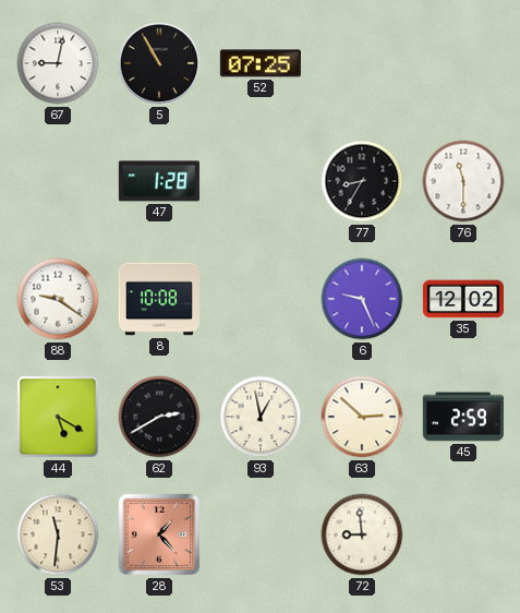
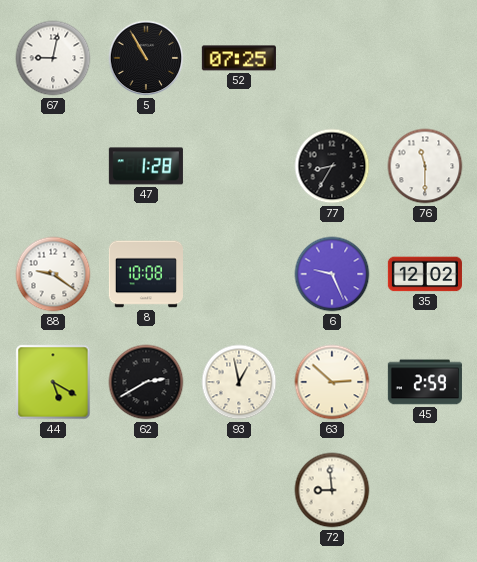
53: 11:31 -> none
28: 1:23 -> none
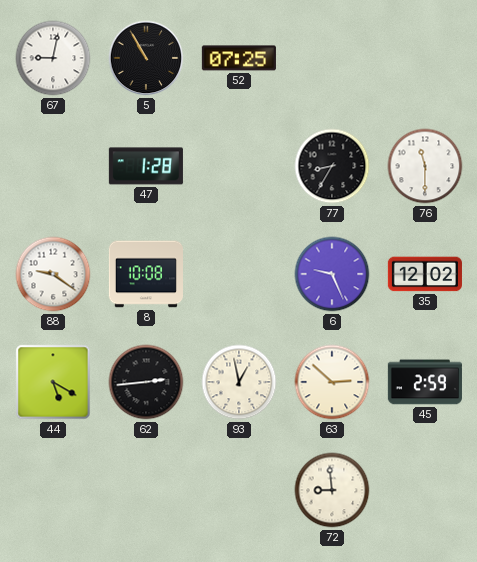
62: 2:40 -> 2:44
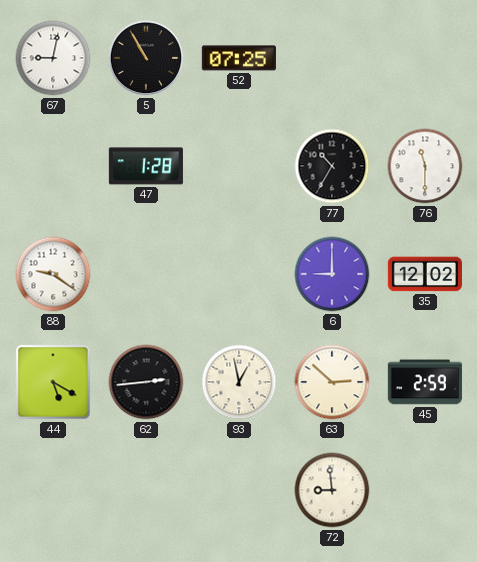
77: 8:35 -> 10:35
8: 10:08 -> none
6: 9:26 -> 9:00
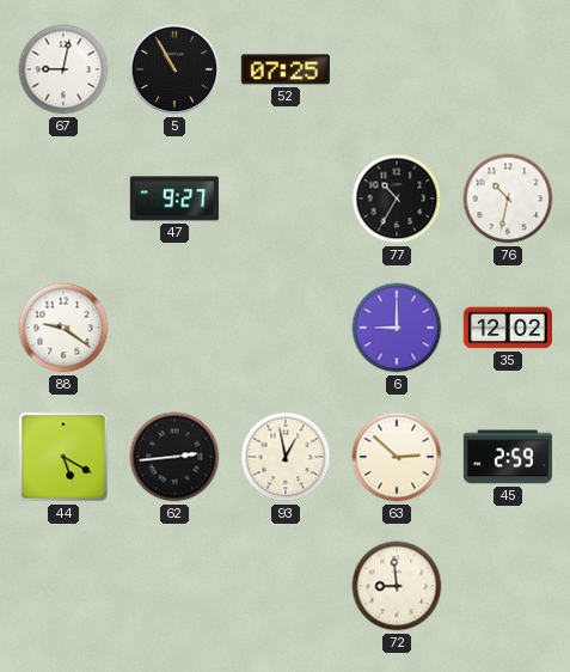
47: 1:28 -> 9:27
76: 11:30 -> 10:32
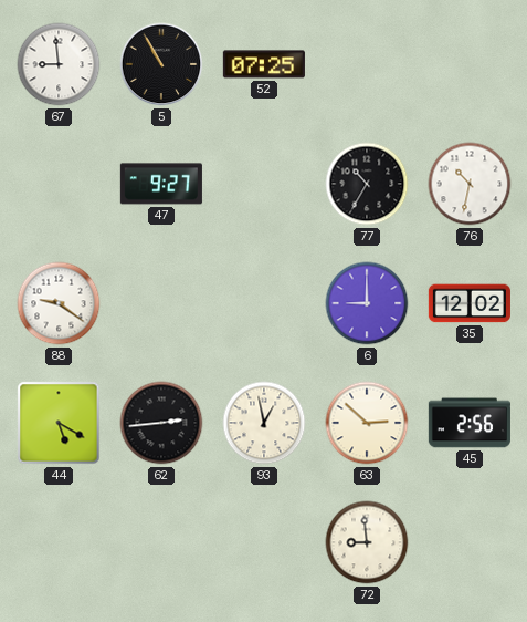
67: 9:02 -> 8:59
45: 2:59 -> 2:56
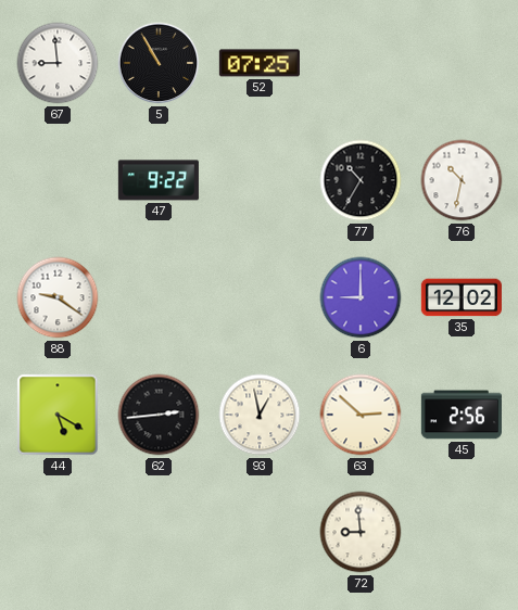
47: 9:27 -> 9:22
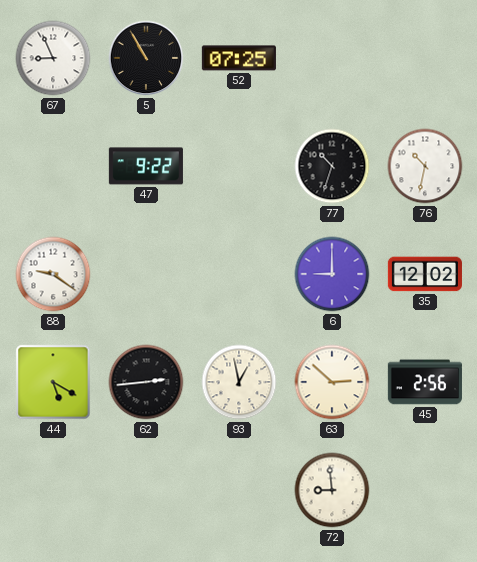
67: 8:59 -> 8:56
77: 10:35 -> 10:33
